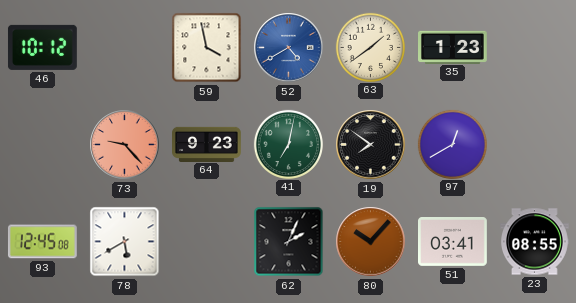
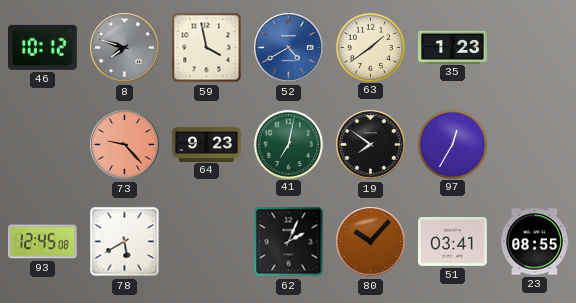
8: none -> 7:48
97: 12:40 -> 12:35
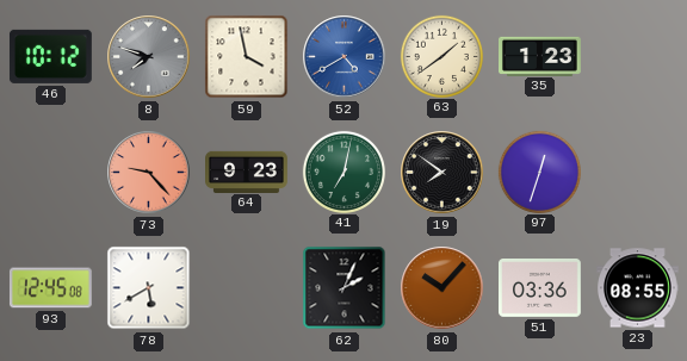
97: 12:35 -> 12:33
51: 03:41 -> 03:36
